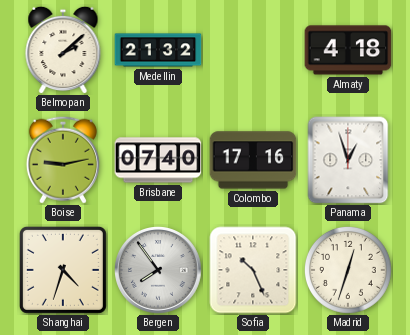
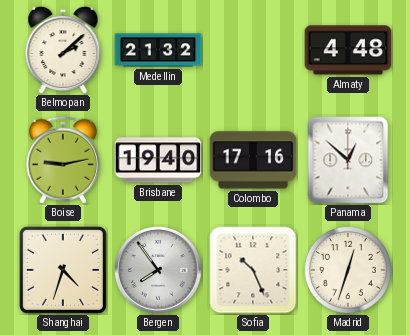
Almaty: 4:18 -> 4:48
Brisbane: 07:40 -> 19:40
Panama: 12:57 -> 12:52
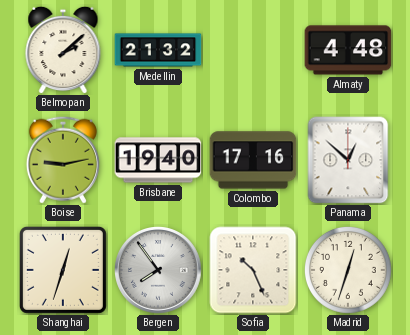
Shanghai: 4:33 -> 12:33
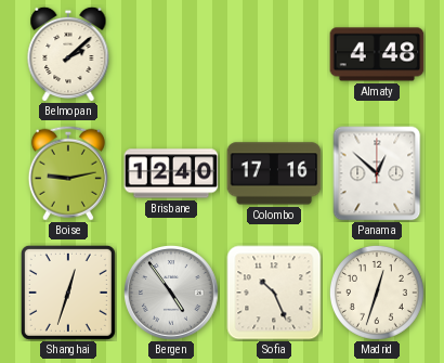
Medellin: 21:32 -> none
Brisbane: 19:40 -> 12:40
Bergen: 7:54 -> 4:54
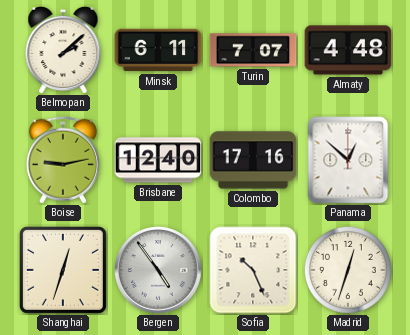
Minsk: none -> 6:11
Turin: none -> 7:07
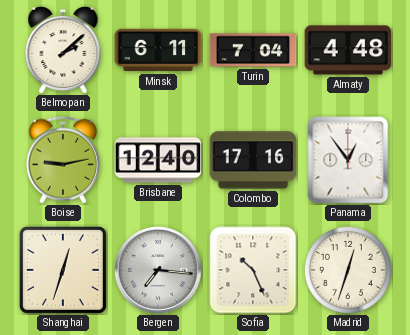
Turin: 7:07 -> 7:04
Panama: 12:52 -> 12:54
Bergen: 4:54 -> 7:16
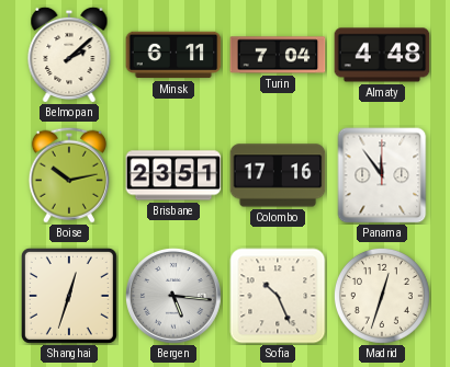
Boise: 9:13 -> 10:13
Brisbane: 12:40 -> 23:51
Panama: 12:54 -> 11:54
Bergen: 7:16 -> 5:16
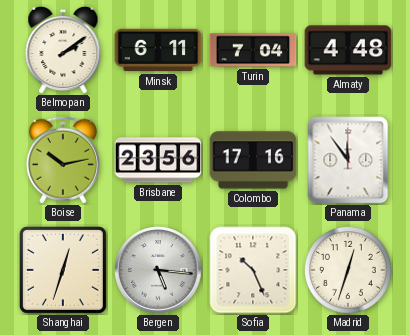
Belmopan: 2:08 -> 2:09
Brisbane: 23:51 -> 23:56
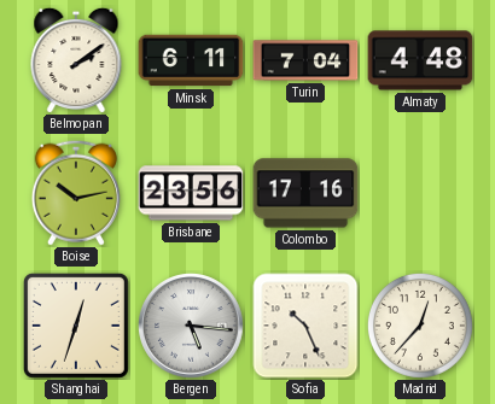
Panama: 11:54 -> none
Madrid: 12:33 -> 12:37
